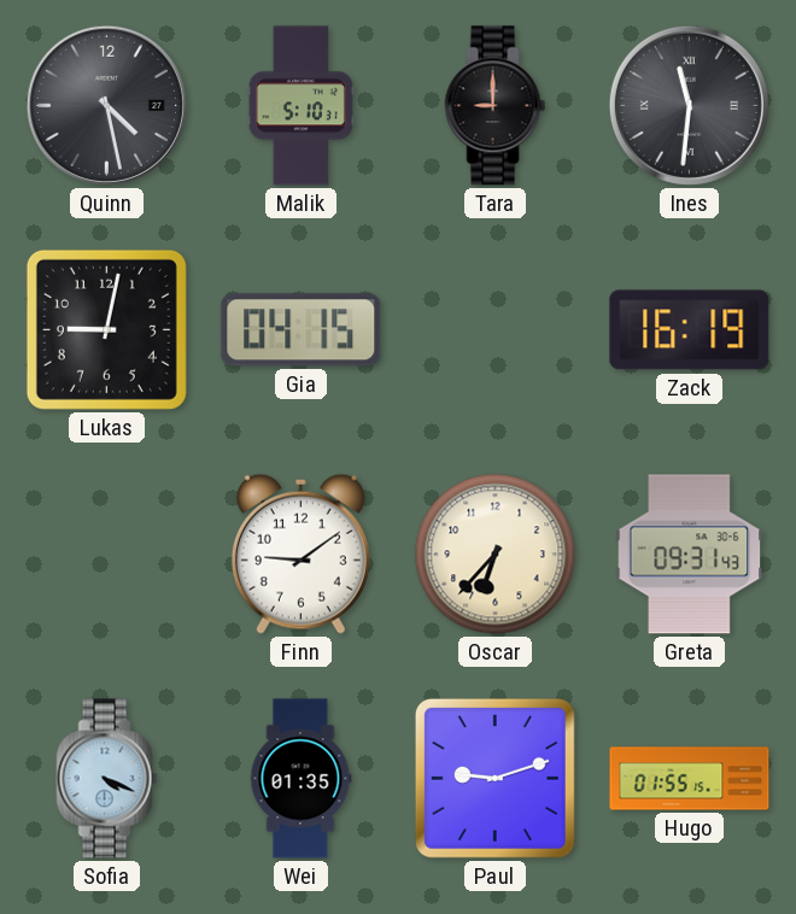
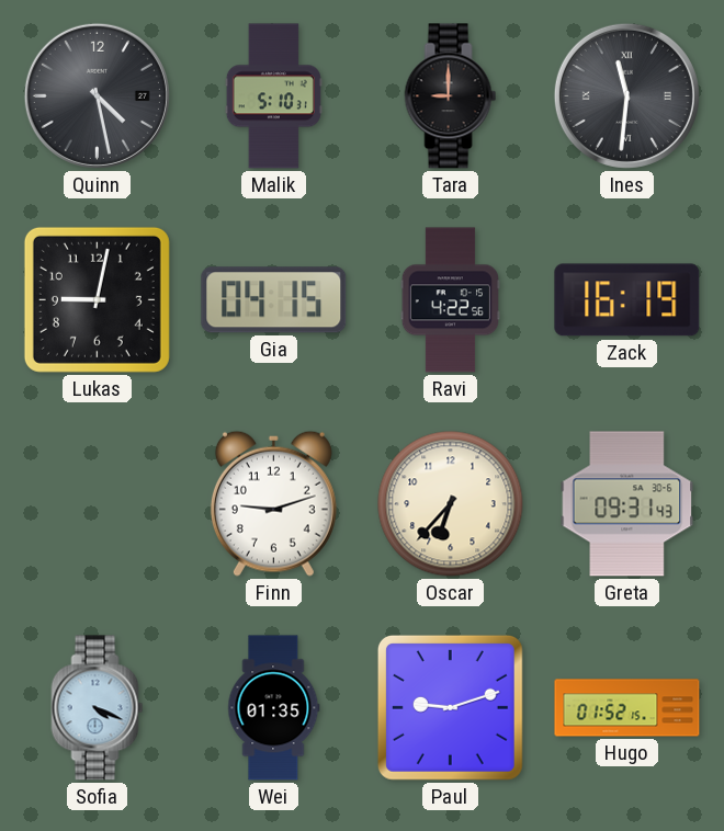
Ravi: none -> 4:22
Finn: 9:09 -> 9:12
Hugo: 01:55 -> 01:52
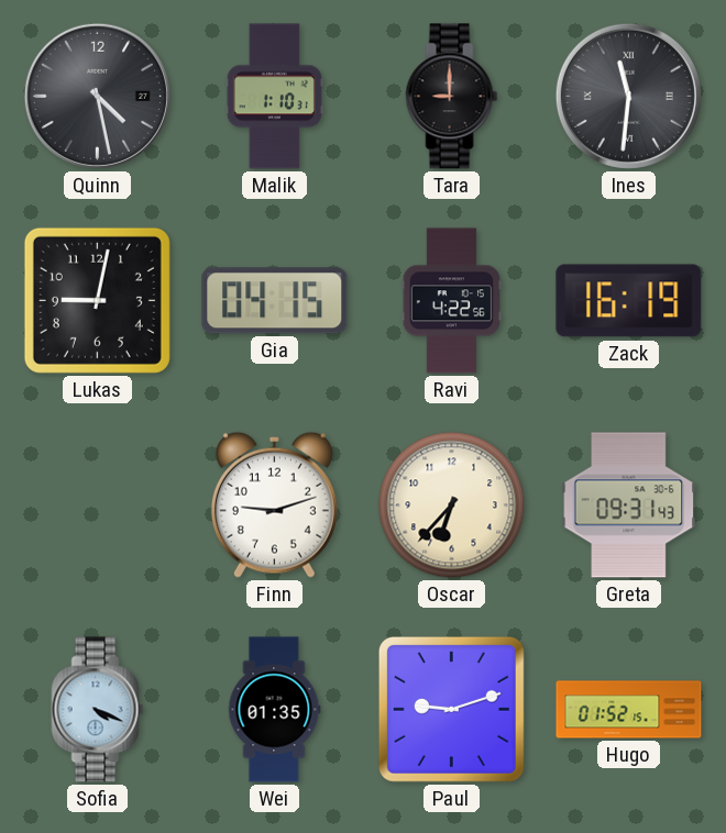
Malik: 5:10 -> 1:10
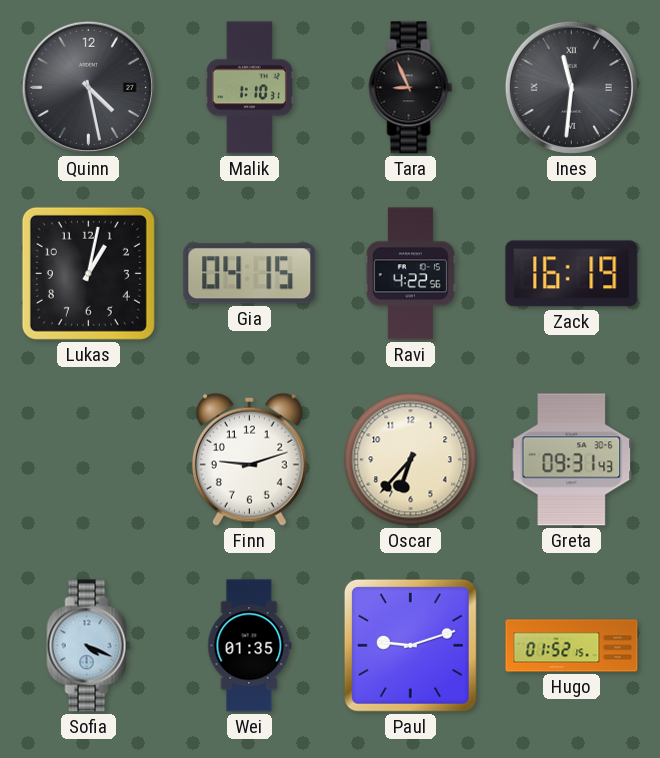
Tara: 9:00 -> 8:56
Lukas: 9:02 -> 1:02
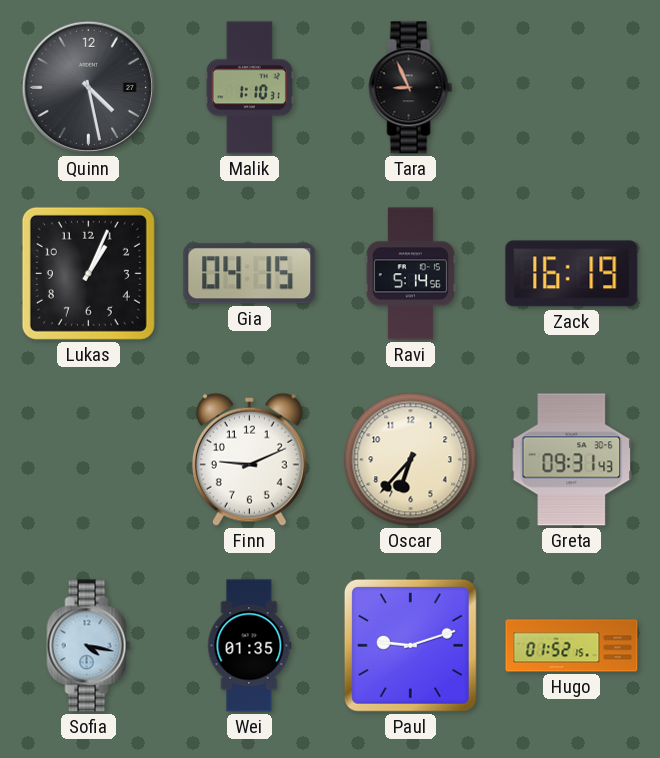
Ines: 11:31 -> none
Lukas: 1:02 -> 1:04
Ravi: 4:22 -> 5:14
Finn: 9:12 -> 9:11
Sofia: 4:19 -> 4:17
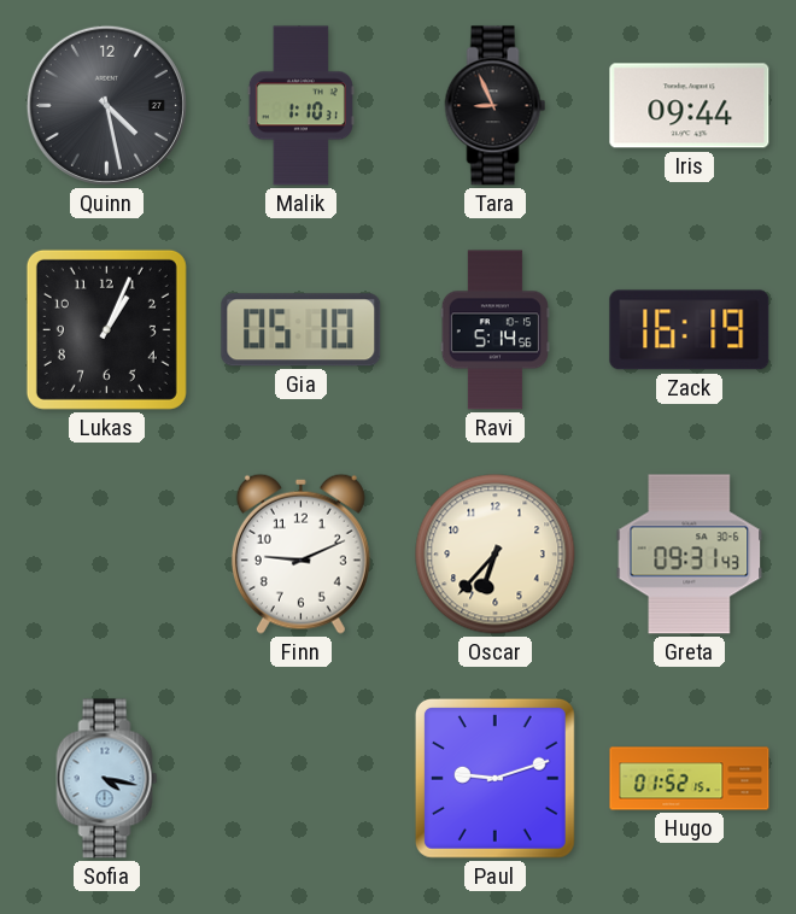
Iris: none -> 09:44
Gia: 04:15 -> 05:10
Wei: 01:35 -> none
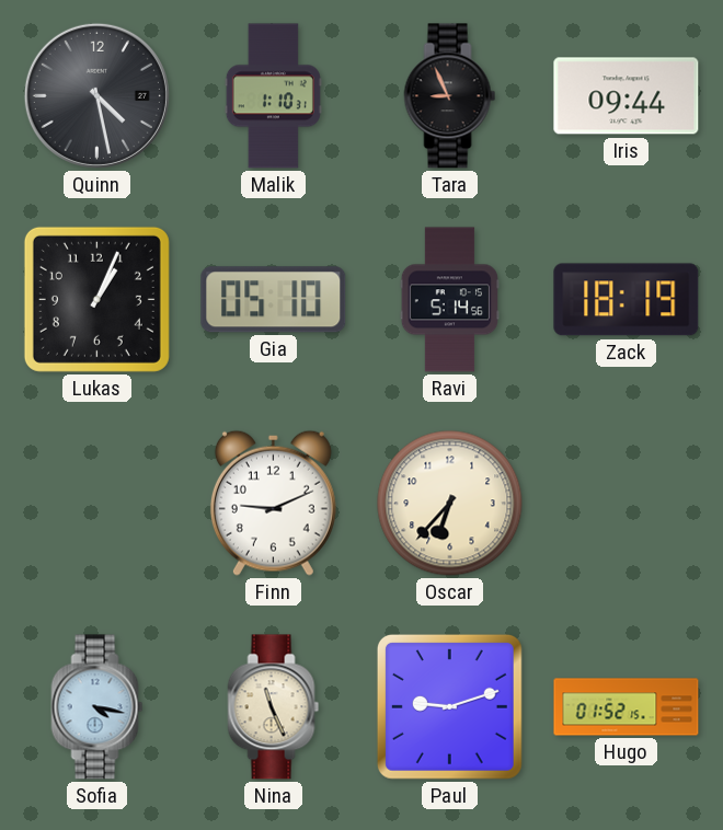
Zack: 16:19 -> 18:19
Greta: 09:31 -> none
Nina: none -> 11:26
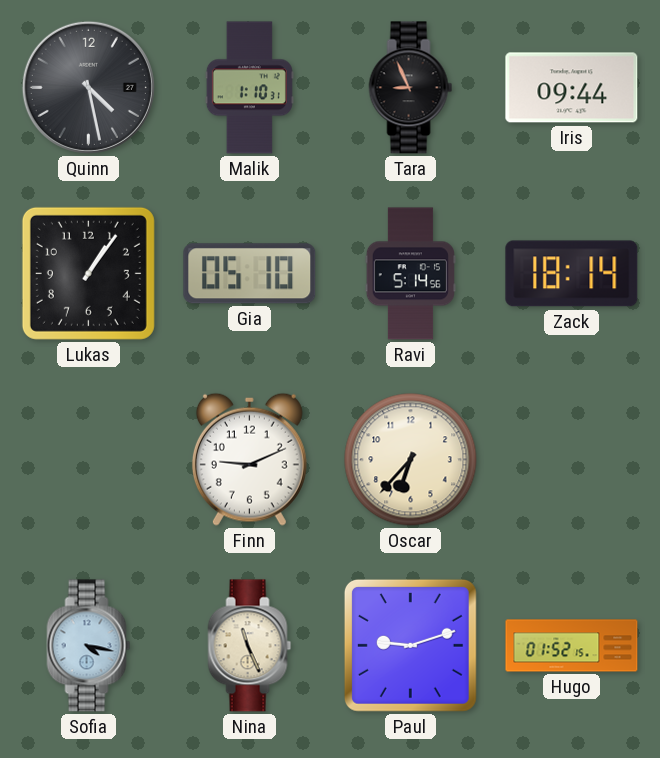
Lukas: 1:04 -> 1:06
Zack: 18:19 -> 18:14
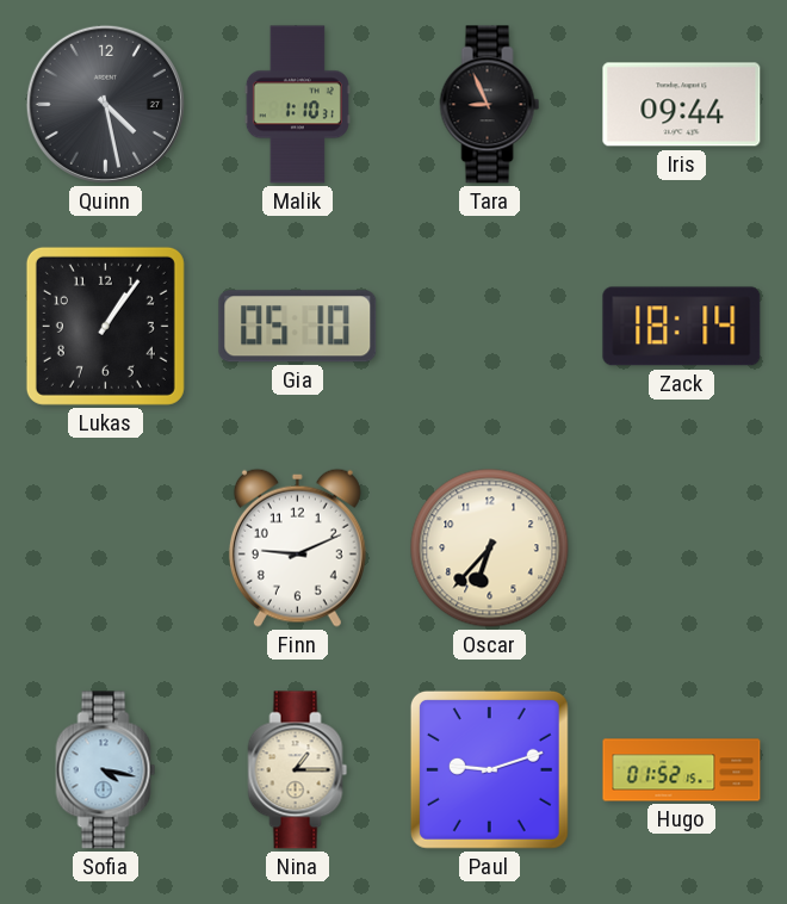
Ravi: 5:14 -> none
Nina: 11:26 -> 1:15
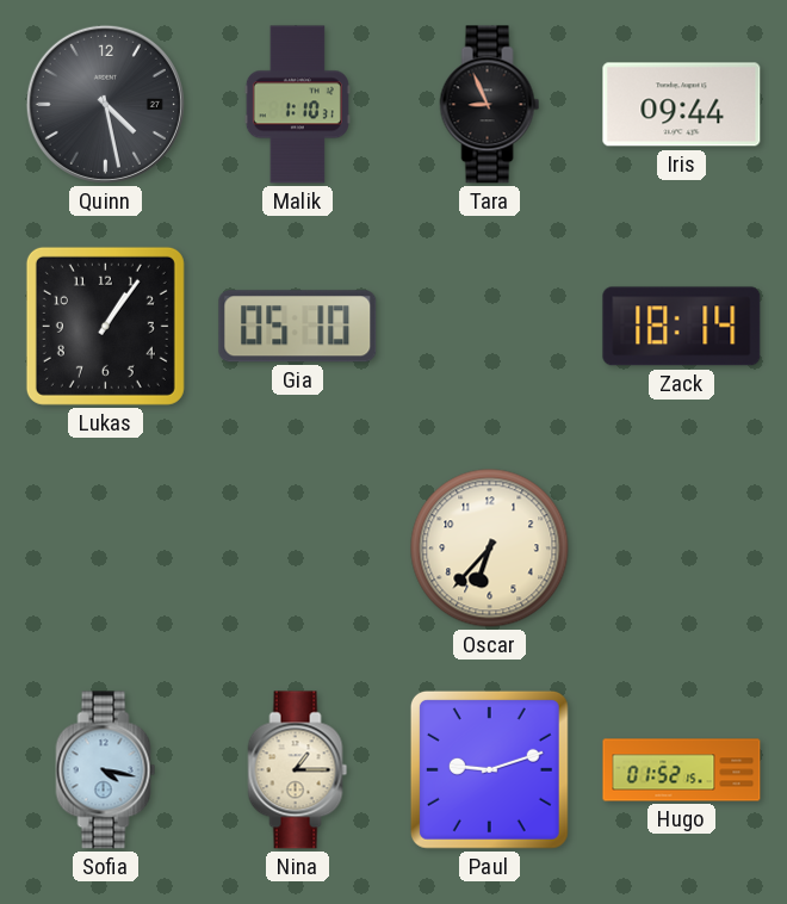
Finn: 9:11 -> none
